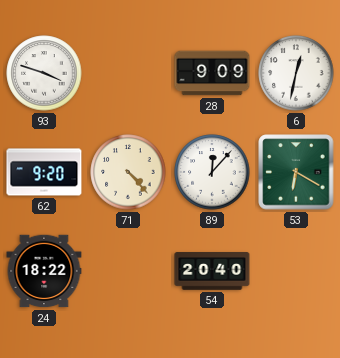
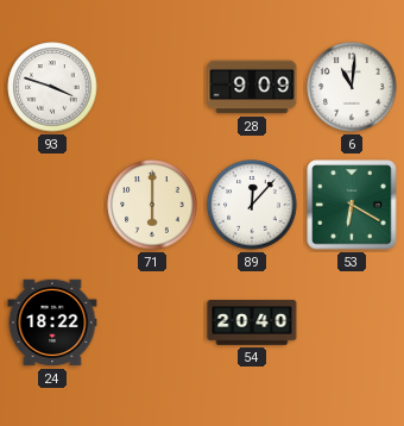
6: 12:32 -> 11:01
62: 9:20 -> none
71: 4:23 -> 6:00
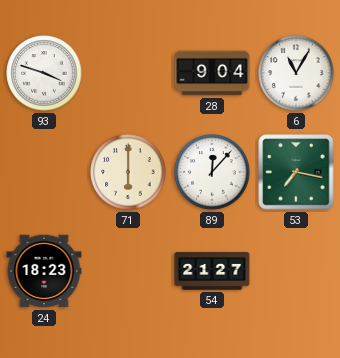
28: 9:09 -> 9:04
6: 11:01 -> 11:05
53: 6:20 -> 7:17
24: 18:22 -> 18:23
54: 20:40 -> 21:27
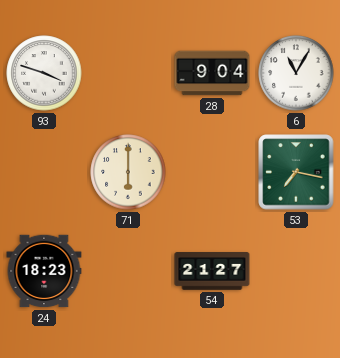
89: 12:07 -> none
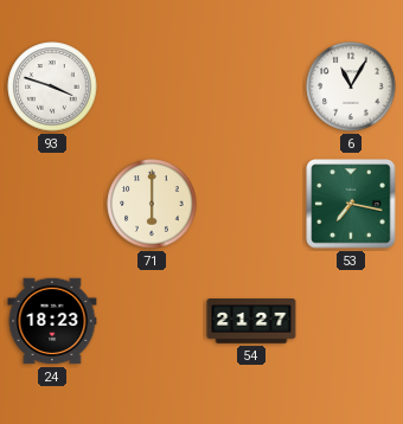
28: 9:04 -> none
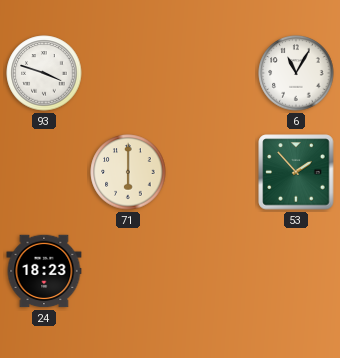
53: 7:17 -> 1:53
54: 21:27 -> none
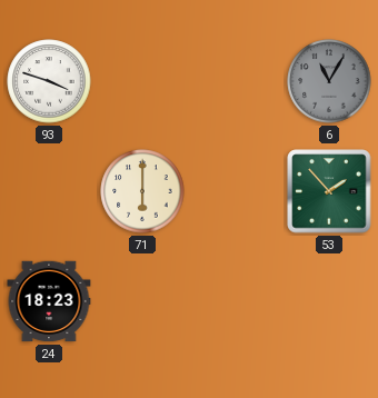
6 dial: white -> grey
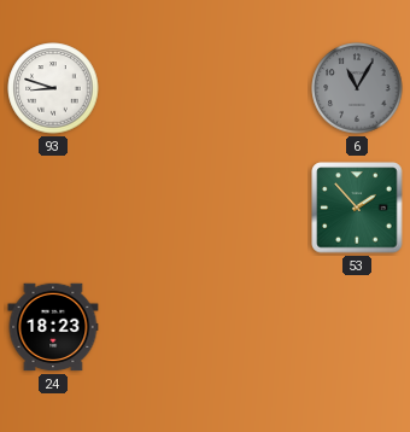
93: 3:48 -> 8:48
71: 6:00 -> none
